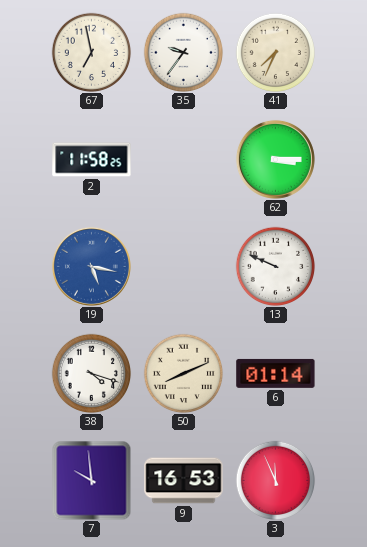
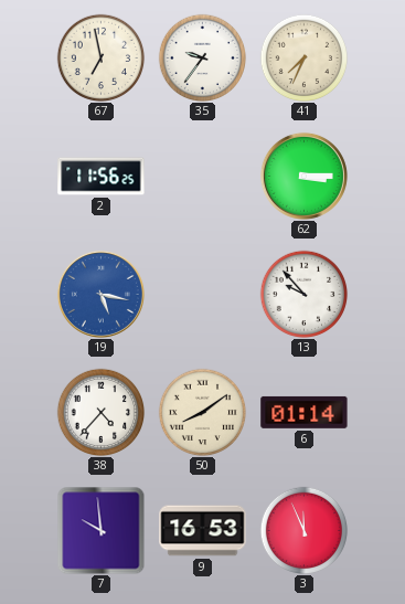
2: 11:58 -> 11:56
13: 9:49 -> 9:53
38: 4:18 -> 4:37
50: 8:11 -> 8:09
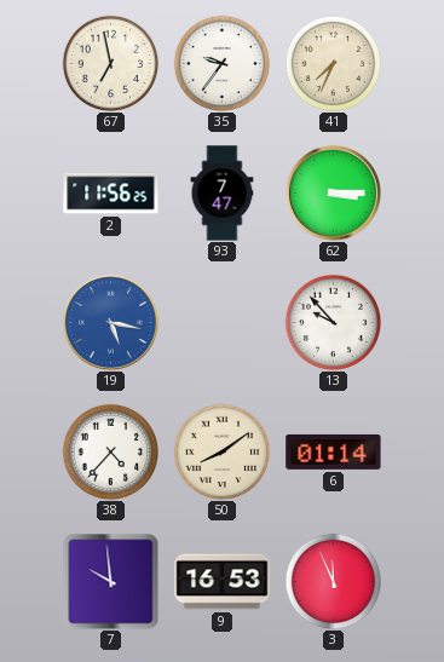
93: none -> 7:47
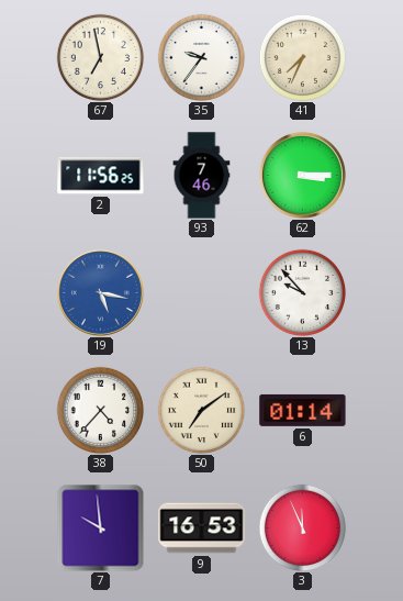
93: 7:47 -> 7:46
50: 8:09 -> 7:09
